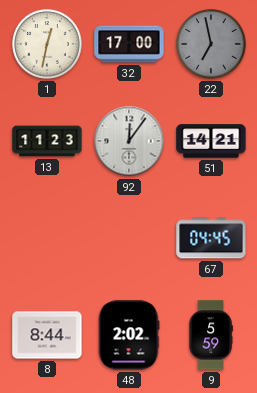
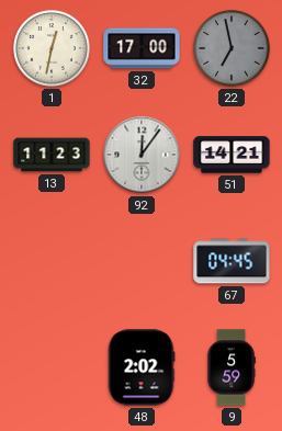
8: 8:44 -> none
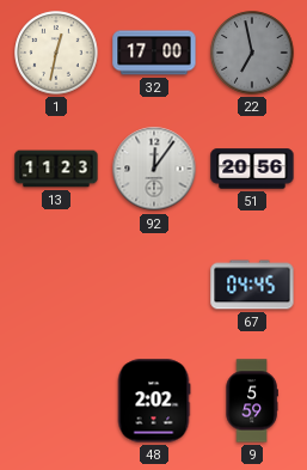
51: 14:21 -> 20:56
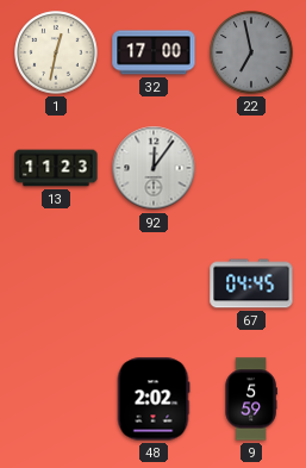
51: 20:56 -> none
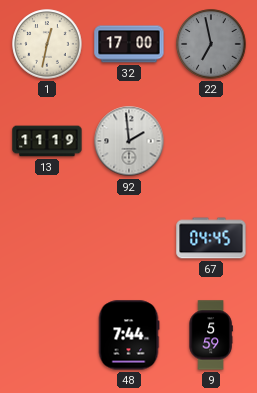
13: 11:23 -> 11:19
92: 12:06 -> 1:59
48: 2:02 -> 7:44
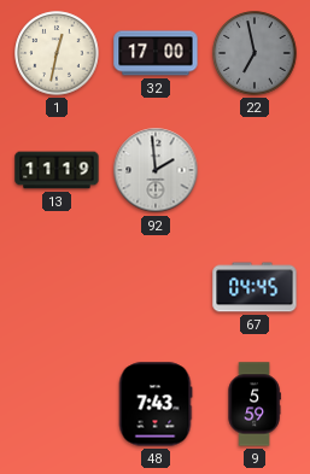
48: 7:44 -> 7:43
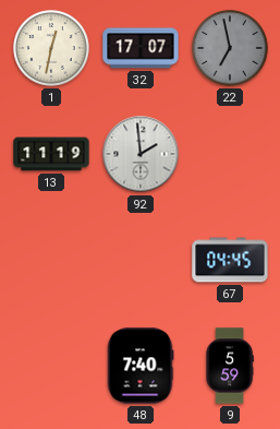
32: 17:00 -> 17:07
48: 7:43 -> 7:40
